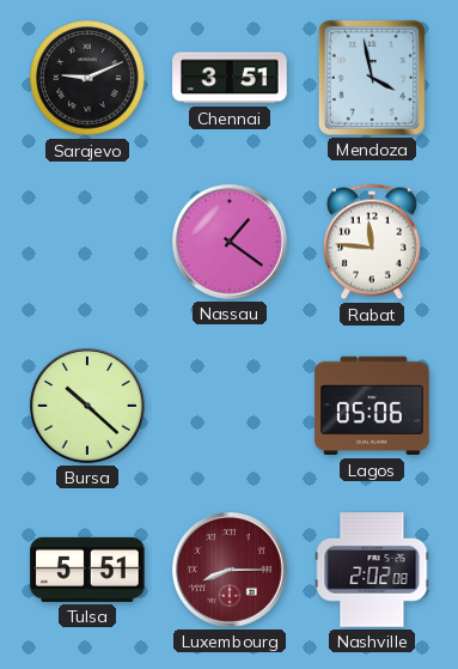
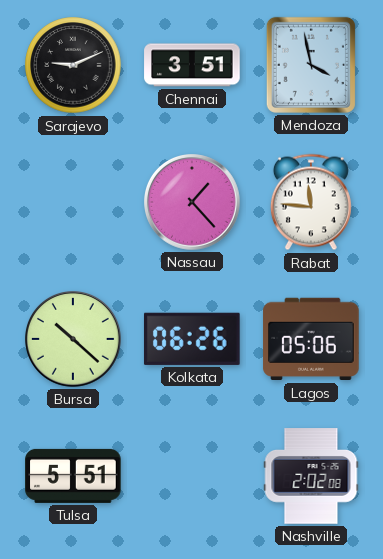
Nassau: 1:21 -> 1:23
Kolkata: none -> 06:26
Luxembourg: 8:15 -> none
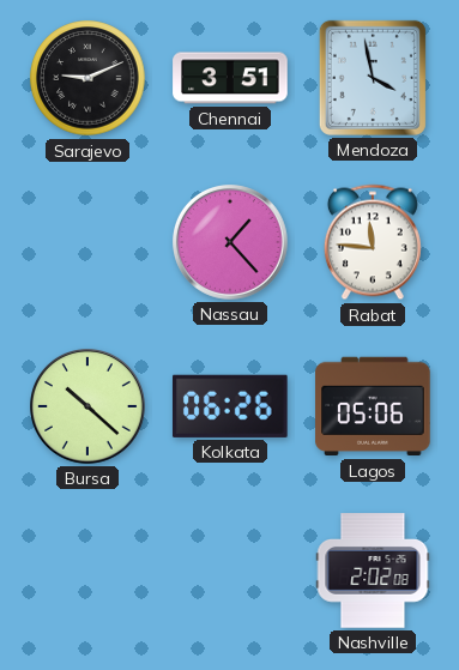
Tulsa: 5:51 -> none
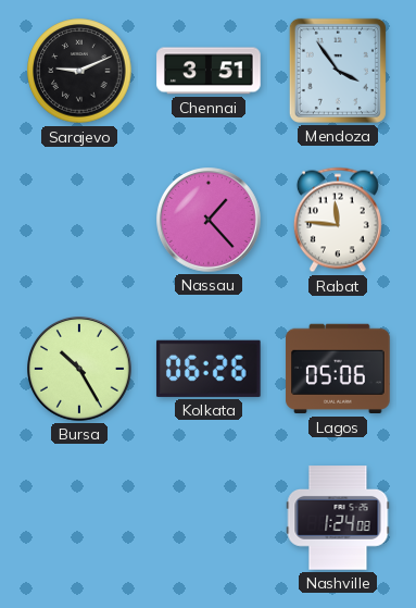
Mendoza: 3:58 -> 3:54
Bursa: 10:22 -> 10:25
Nashville: 2:02 -> 1:24
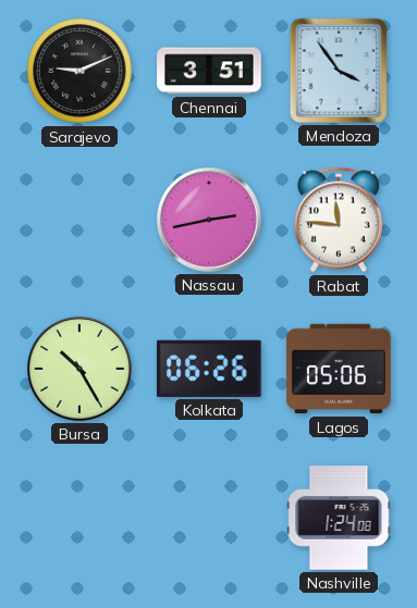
Nassau: 1:23 -> 2:43
